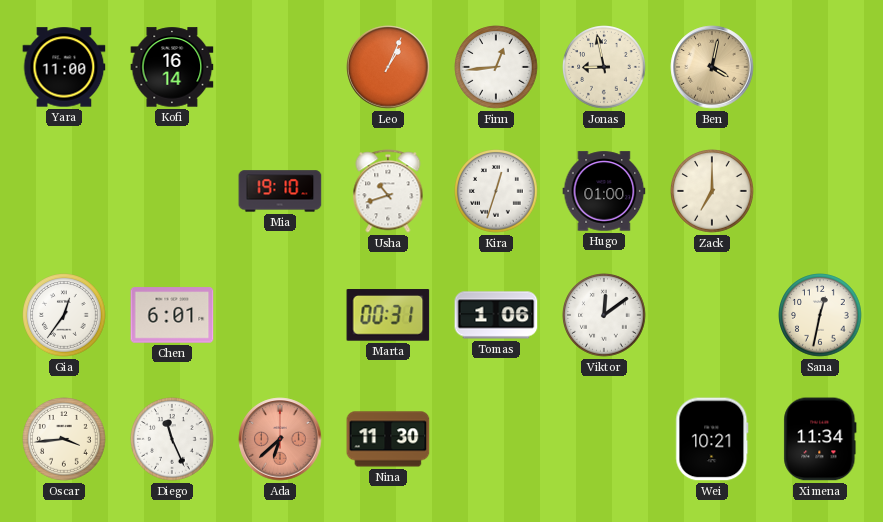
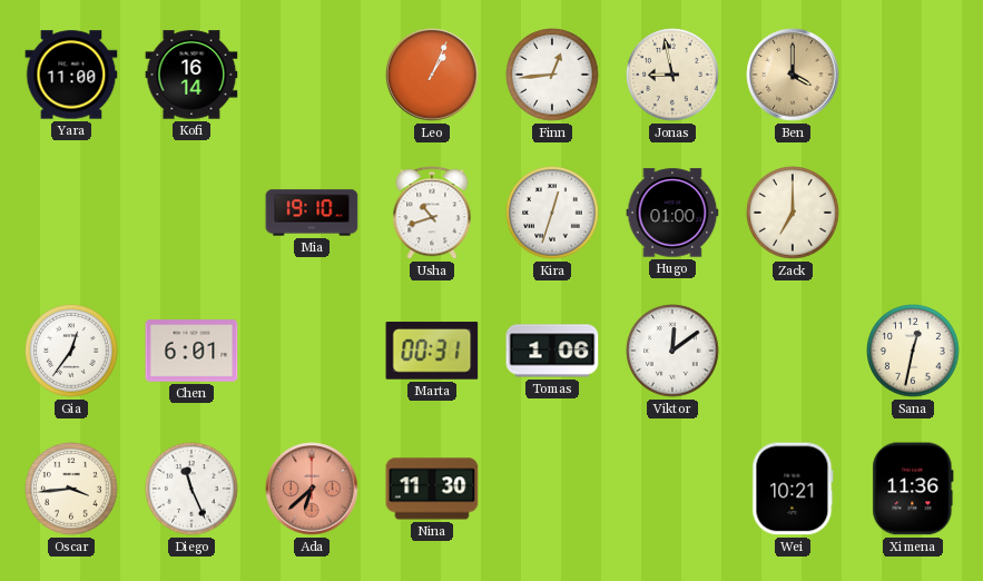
Ben: 4:02 -> 4:00
Ximena: 11:34 -> 11:36
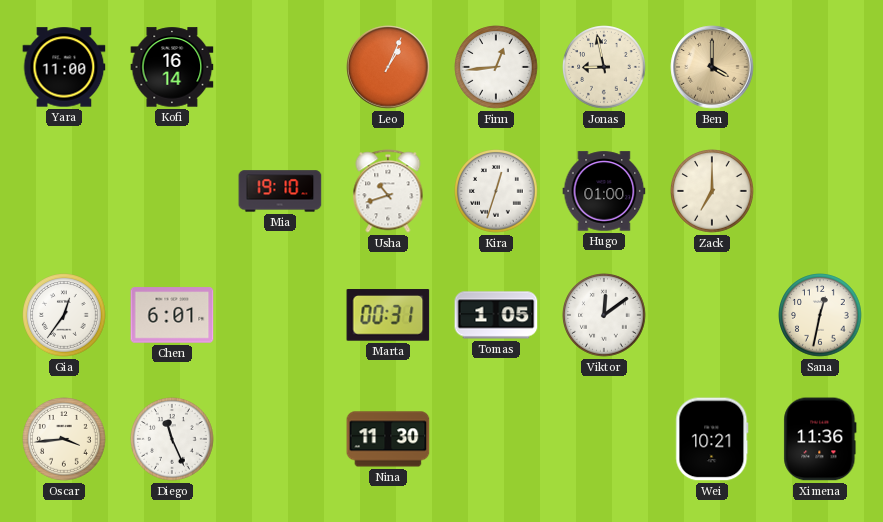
Tomas: 1:06 -> 1:05
Ada: 6:38 -> none
